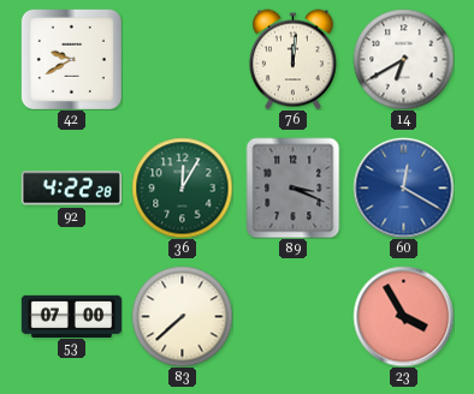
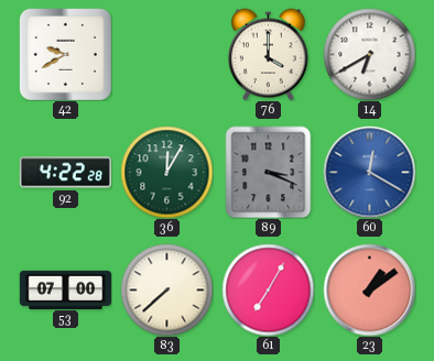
76: 12:01 -> 4:00
61: none -> 7:05
23: 3:55 -> 1:09
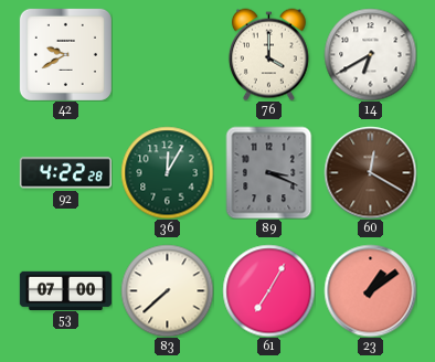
60 dial: blue -> brown
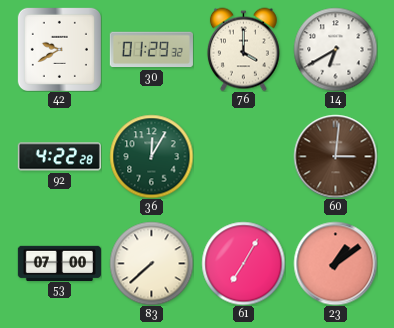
30: none -> 01:29
89: 3:19 -> none
60: 12:20 -> 3:01
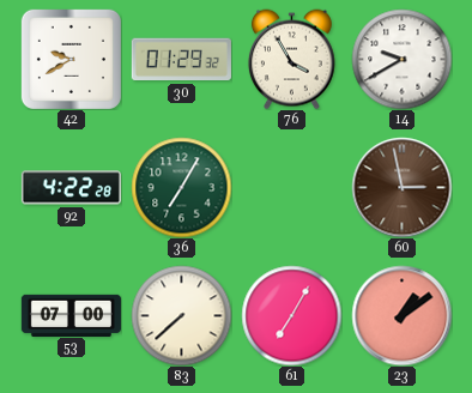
76: 4:00 -> 3:55
14: 6:40 -> 9:40
36: 12:05 -> 7:05
60: 3:01 -> 2:58
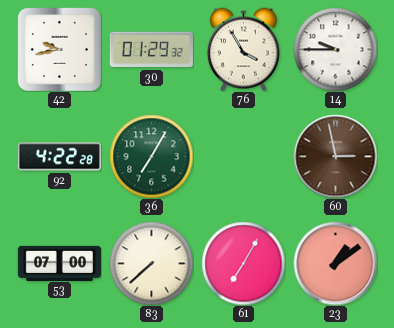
42: 9:40 -> 9:43
14: 9:40 -> 9:45
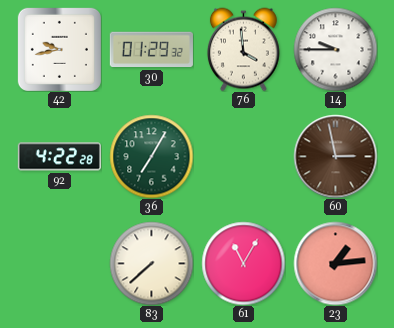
76: 3:55 -> 3:59
53: 07:00 -> none
61: 7:05 -> 11:05
23: 1:09 -> 1:14
